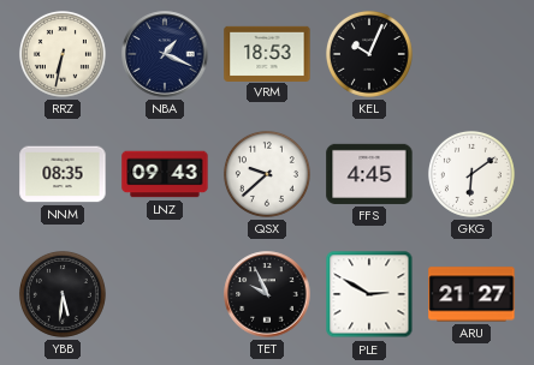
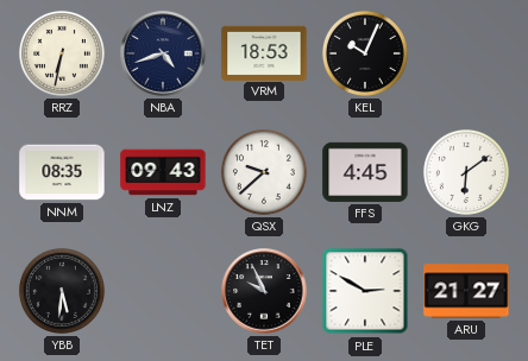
NBA: 1:19 -> 4:42
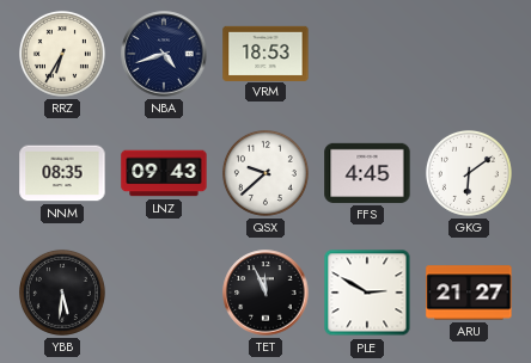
RRZ: 6:32 -> 6:35
KEL: 10:04 -> none
TET: 9:56 -> 11:56
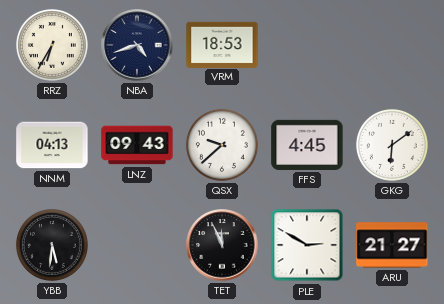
NNM: 08:35 -> 04:13
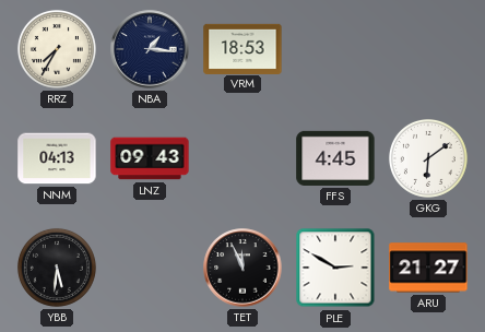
RRZ: 6:35 -> 7:35
NBA: 4:42 -> 1:16
QSX: 9:38 -> none
